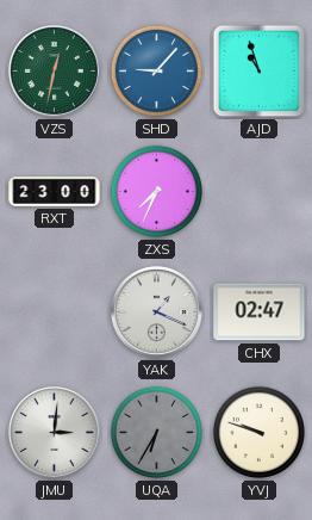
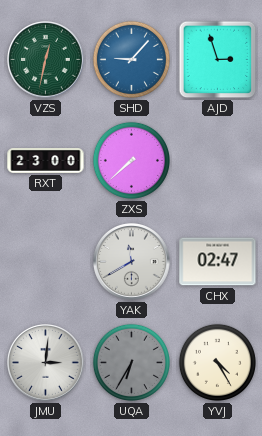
AJD: 10:57 -> 2:57
ZXS: 7:34 -> 7:38
YAK: 1:19 -> 11:40
YVJ: 9:48 -> 4:25
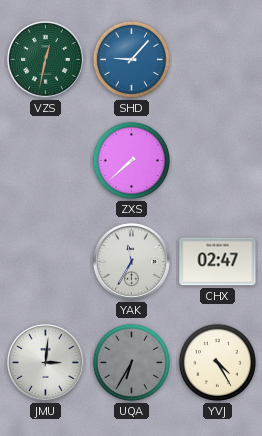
AJD: 2:57 -> none
RXT: 23:00 -> none
YAK: 11:40 -> 11:35
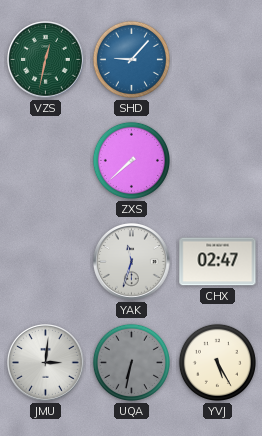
YAK: 11:35 -> 11:33
UQA: 6:35 -> 6:32
YVJ: 4:25 -> 5:25
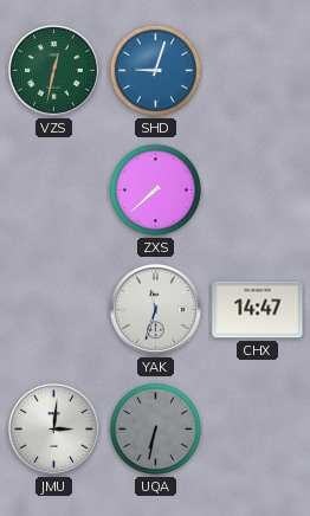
SHD: 9:07 -> 9:03
CHX: 02:47 -> 14:47
YVJ: 5:25 -> none
